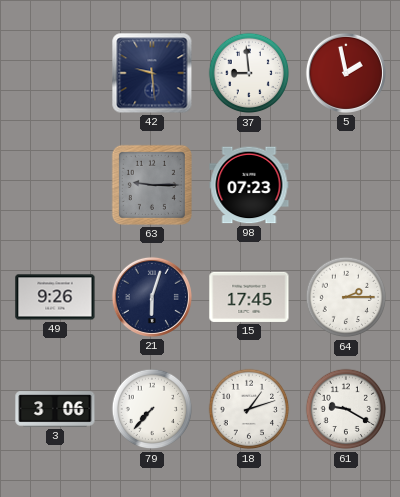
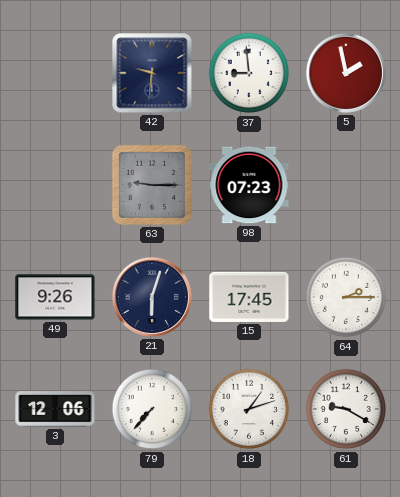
42: 9:29 -> 9:31
3: 3:06 -> 12:06
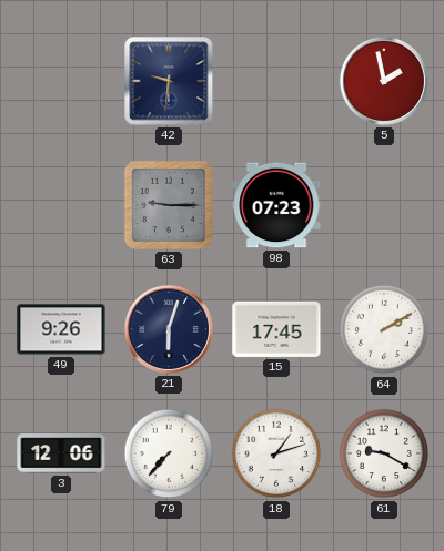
37: 8:59 -> none
64: 2:15 -> 2:10
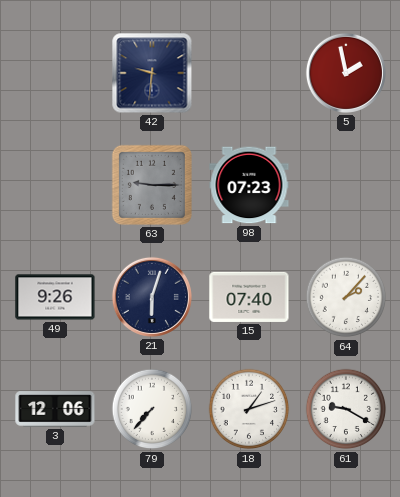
15: 17:45 -> 07:40
64: 2:10 -> 2:07
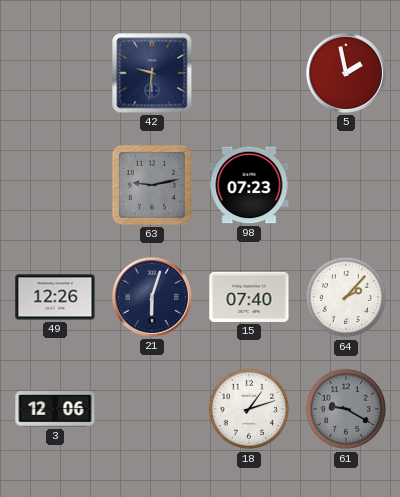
63: 9:15 -> 9:13
49: 9:26 -> 12:26
79: 7:37 -> none
61 dial: white -> grey
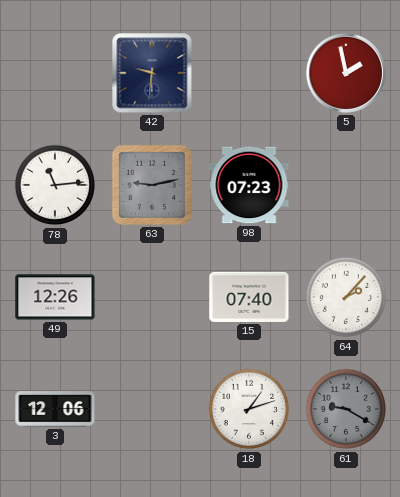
78: none -> 11:14
21: 6:03 -> none
